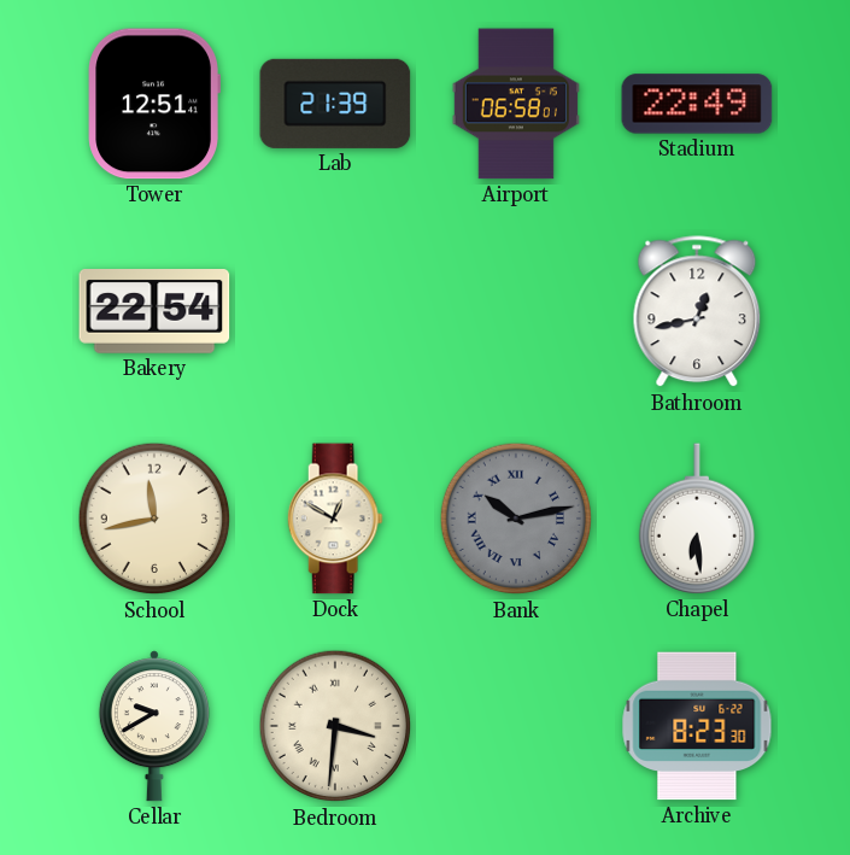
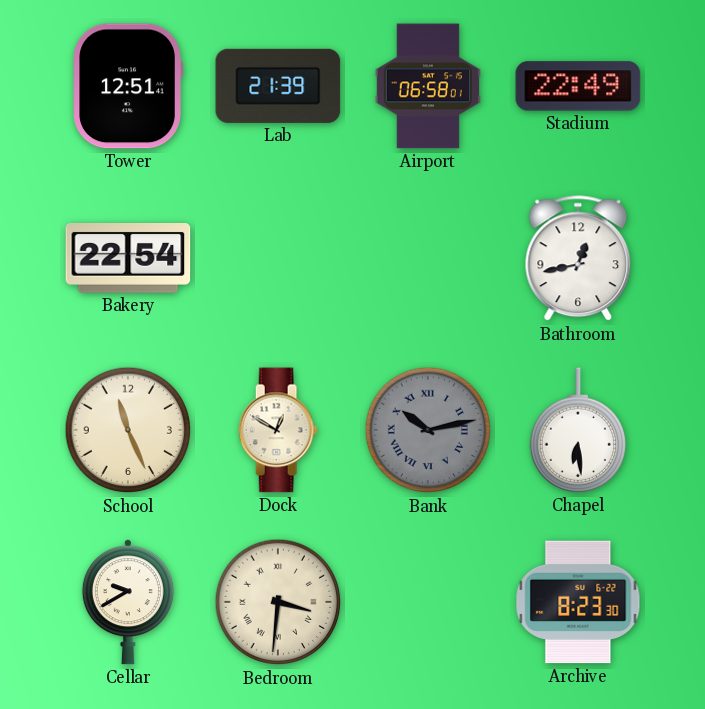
School: 11:43 -> 11:26
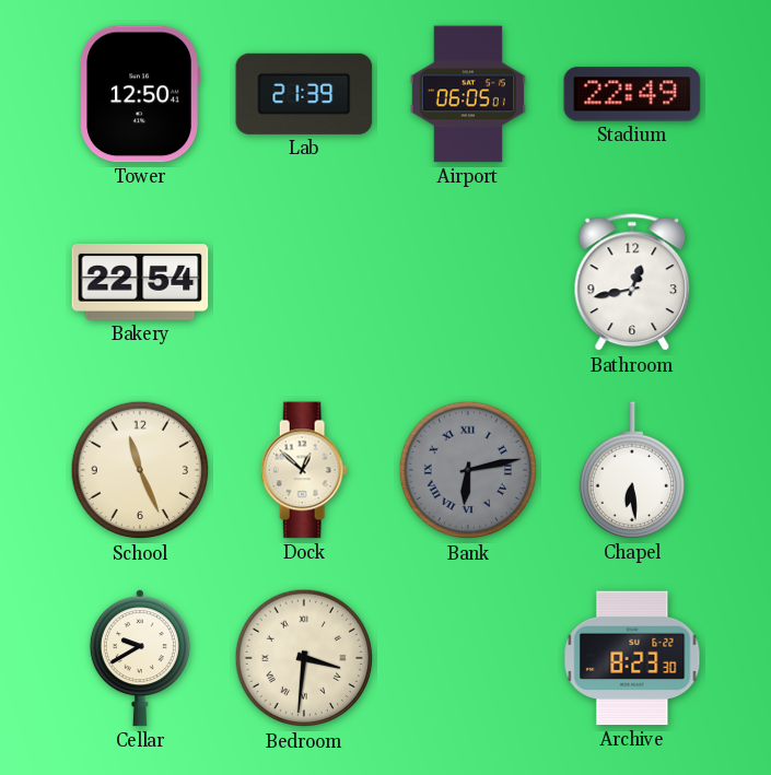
Tower: 12:51 -> 12:50
Airport: 06:58 -> 06:05
Dock: 12:50 -> 12:52
Bank: 10:13 -> 6:13
